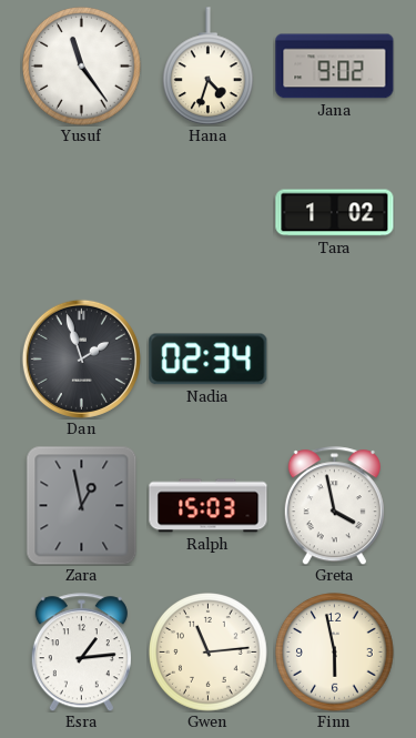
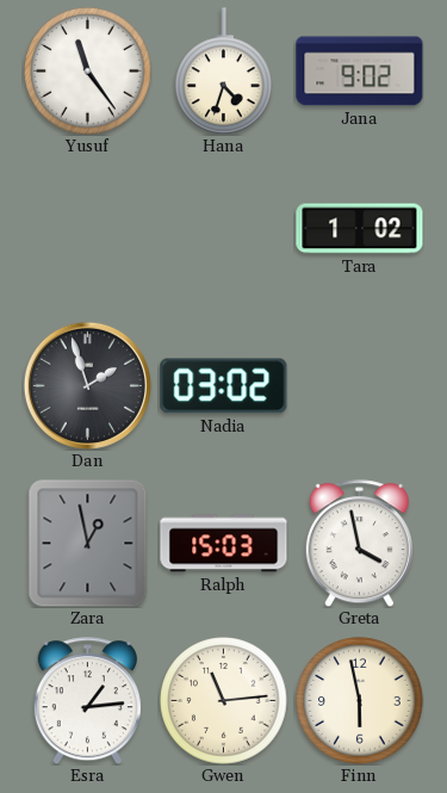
Nadia: 02:34 -> 03:02
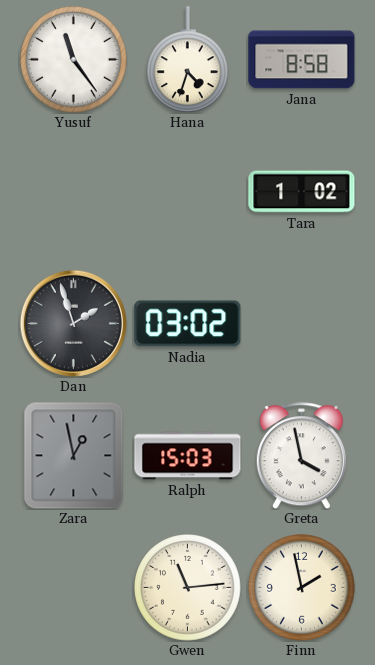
Jana: 9:02 -> 8:58
Esra: 1:14 -> none
Finn: 5:58 -> 1:58
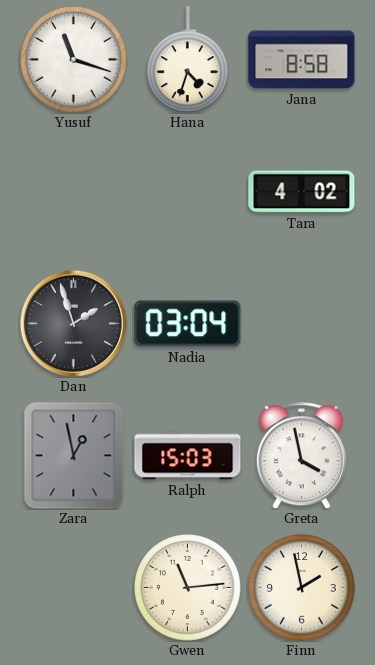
Yusuf: 11:24 -> 11:18
Tara: 1:02 -> 4:02
Nadia: 03:02 -> 03:04
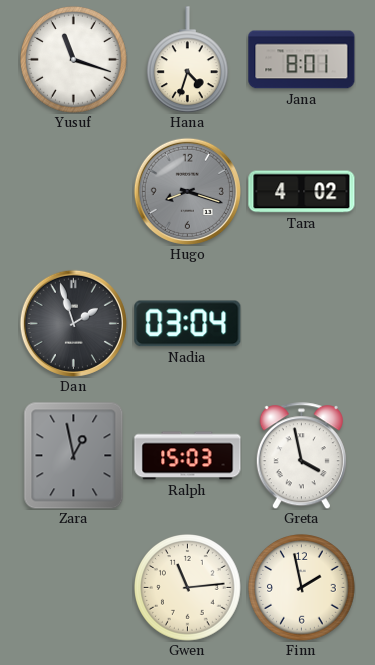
Jana: 8:58 -> 8:01
Hugo: none -> 8:18
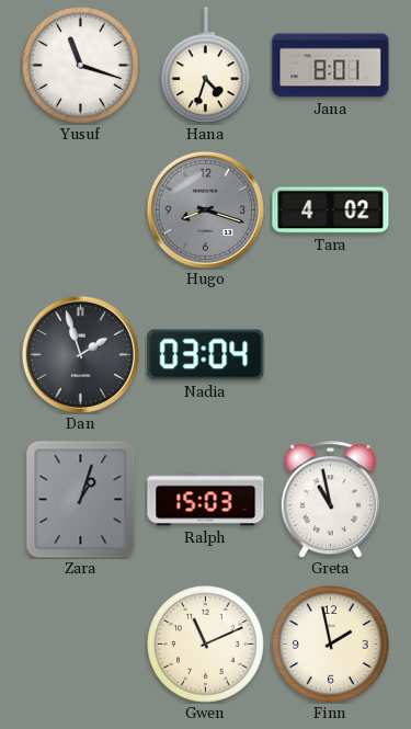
Zara: 12:58 -> 1:03
Greta: 3:58 -> 10:58
Gwen: 11:14 -> 11:11
